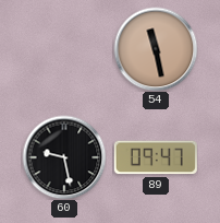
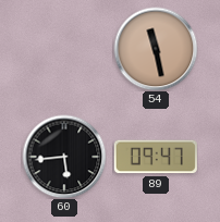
60: 9:28 -> 5:44
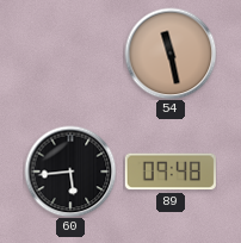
89: 09:47 -> 09:48
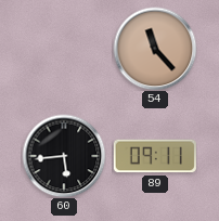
54: 11:28 -> 11:23
89: 09:48 -> 09:11
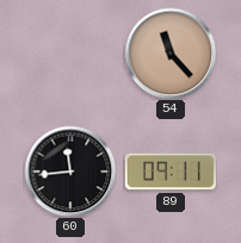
60: 5:44 -> 11:44
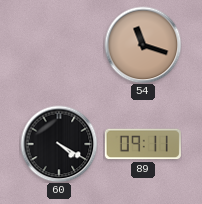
54: 11:23 -> 11:18
60: 11:44 -> 4:20
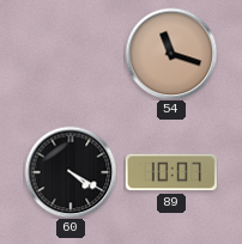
89: 09:11 -> 10:07
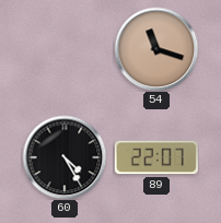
60: 4:20 -> 4:25
89: 10:07 -> 22:07
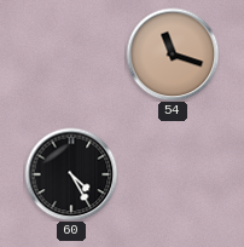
89: 22:07 -> none
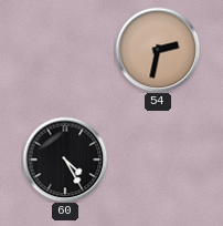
54: 11:18 -> 2:32
